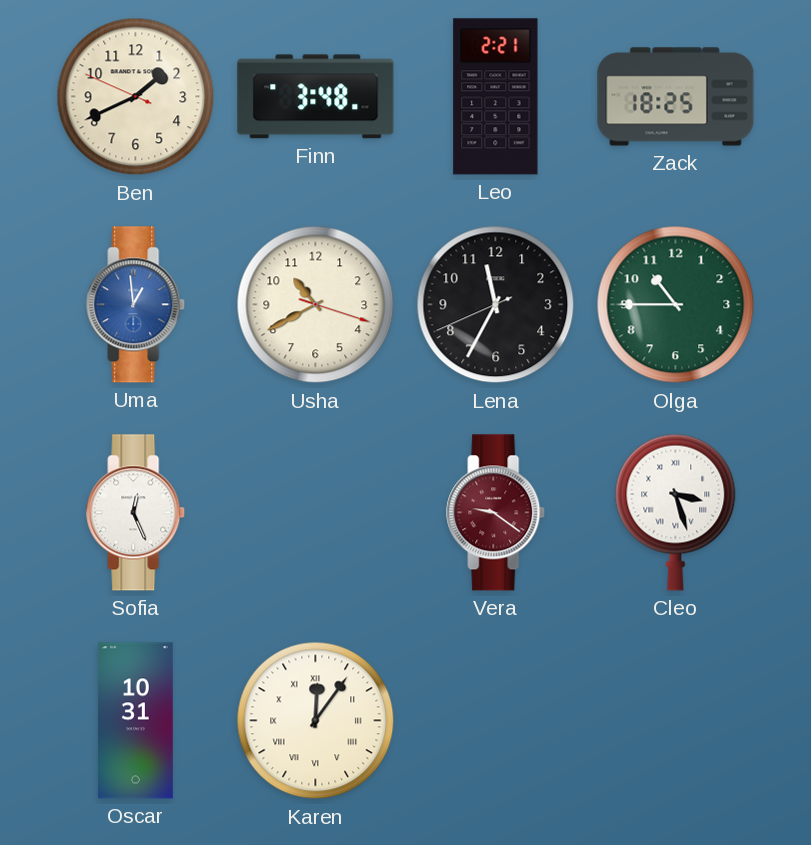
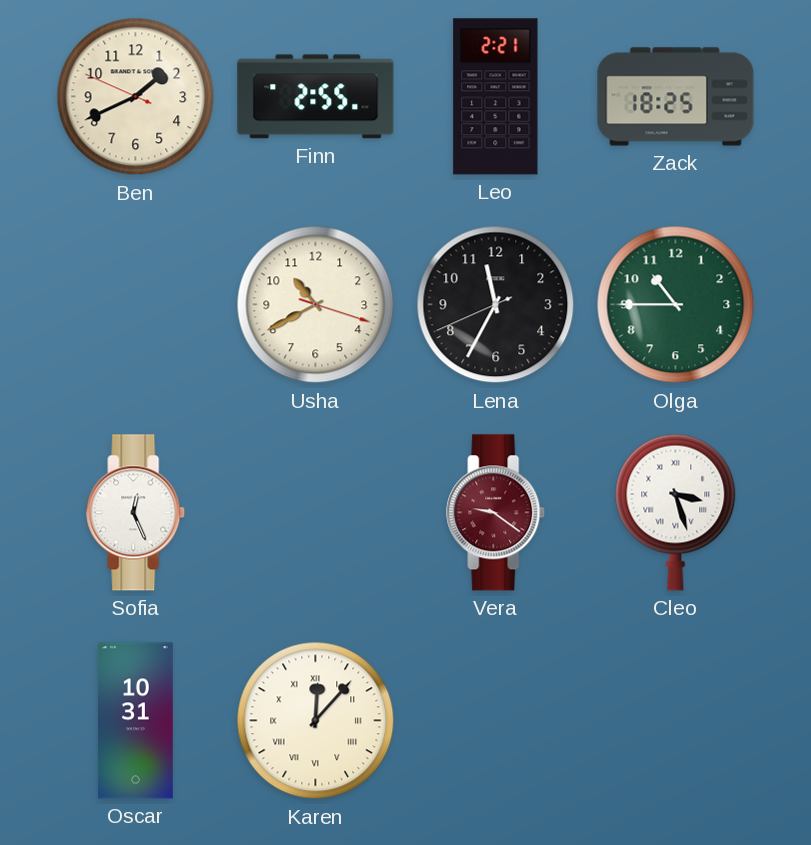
Finn: 3:48 -> 2:55
Uma: 12:59 -> none
Karen: 12:06 -> 12:07
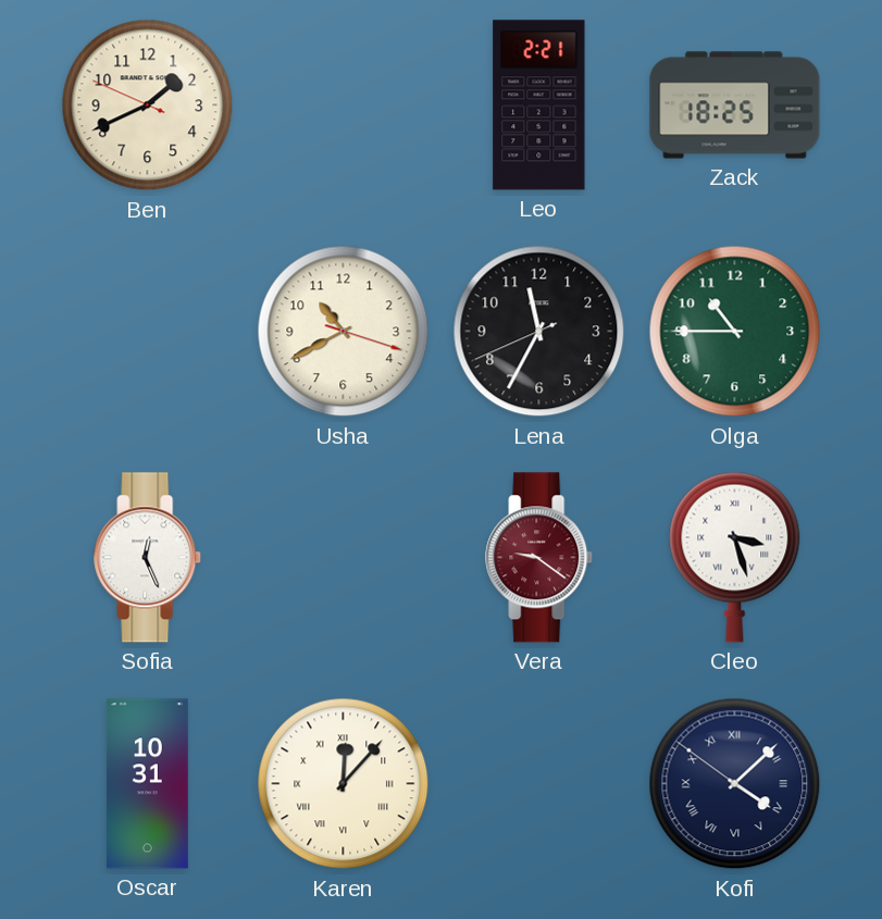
Finn: 2:55 -> none
Kofi: none -> 4:07
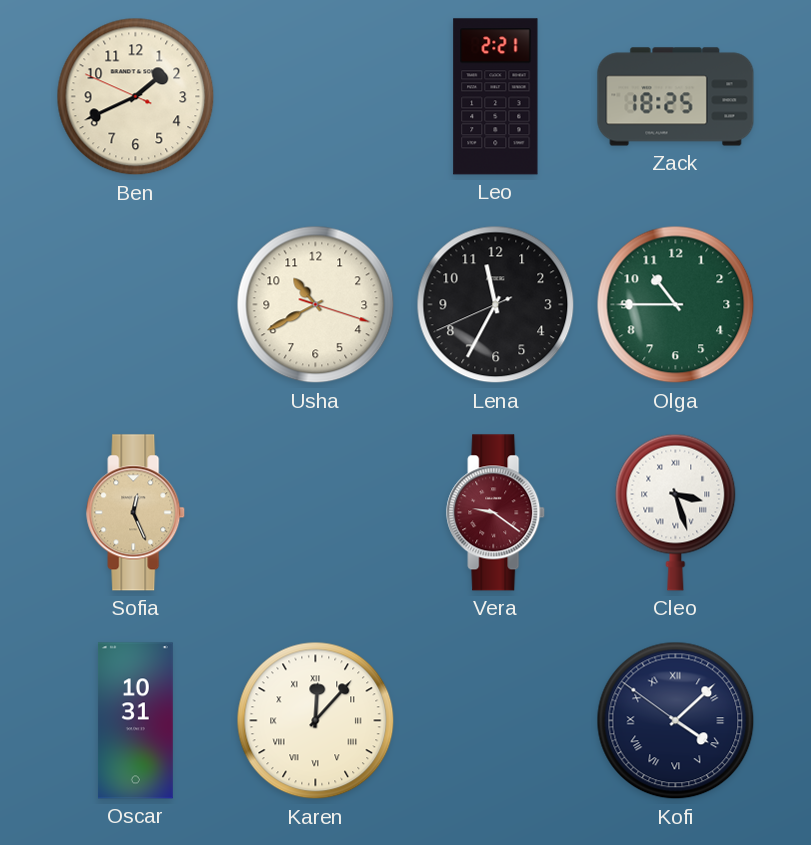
Sofia dial: white -> champagne
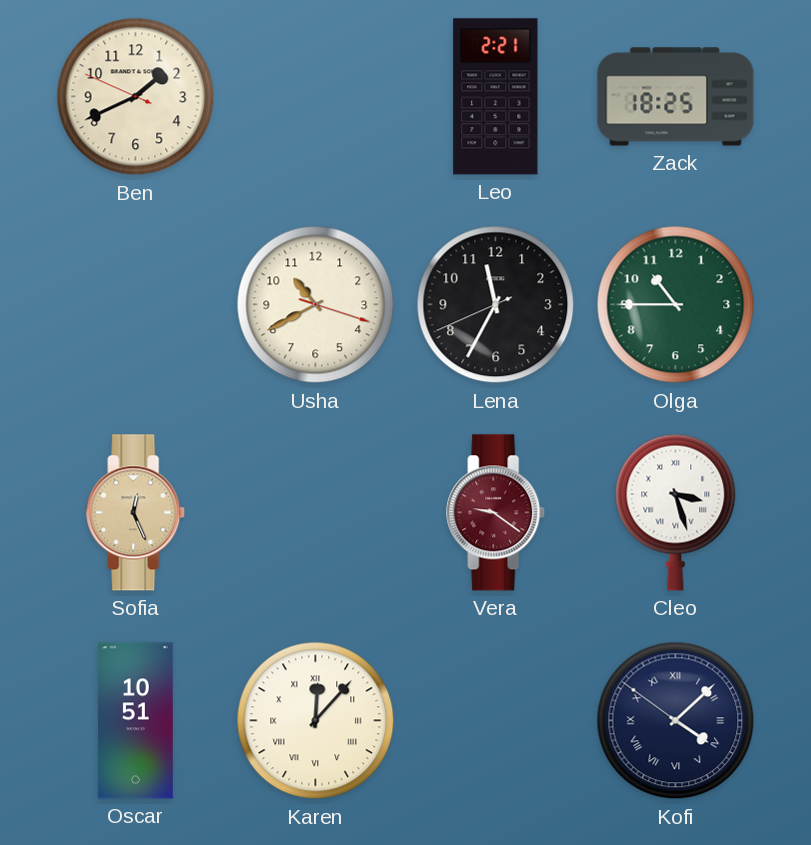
Oscar: 10:31 -> 10:51
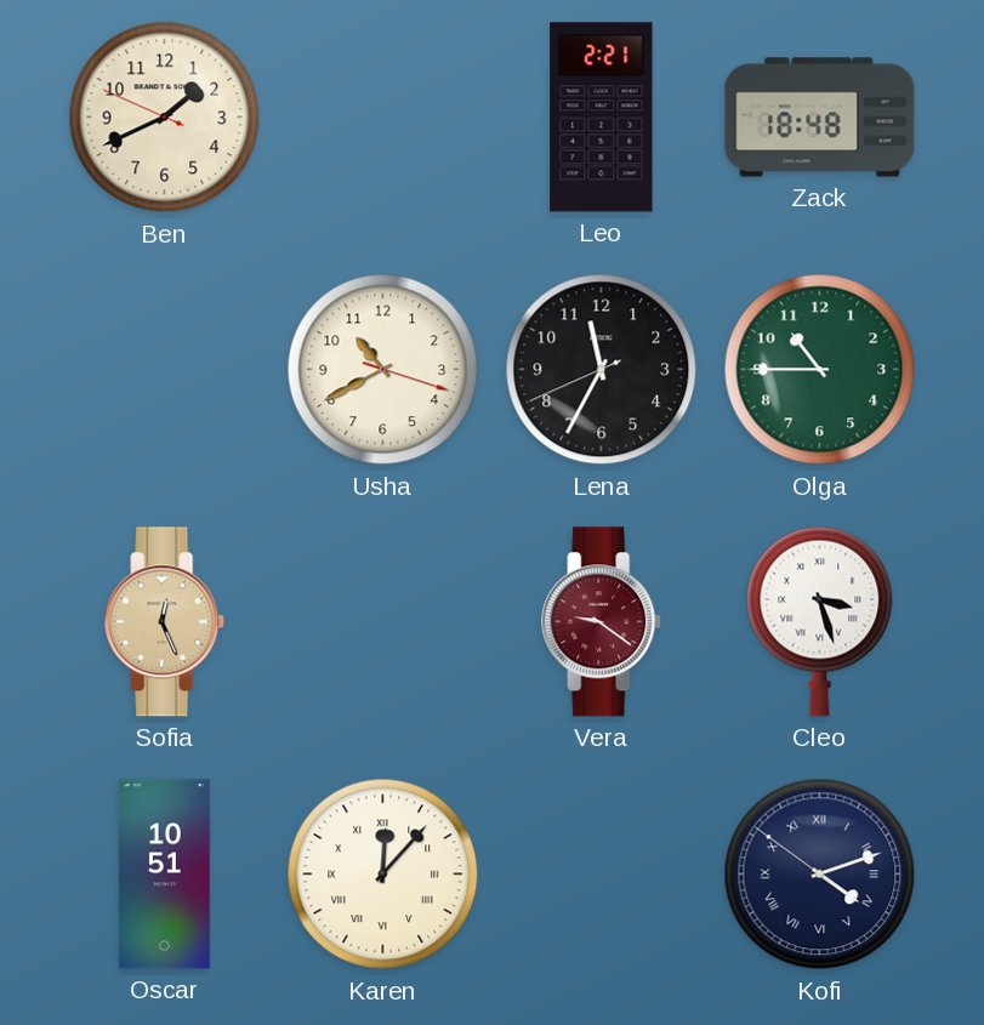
Zack: 18:25 -> 18:48
Kofi: 4:07 -> 4:11
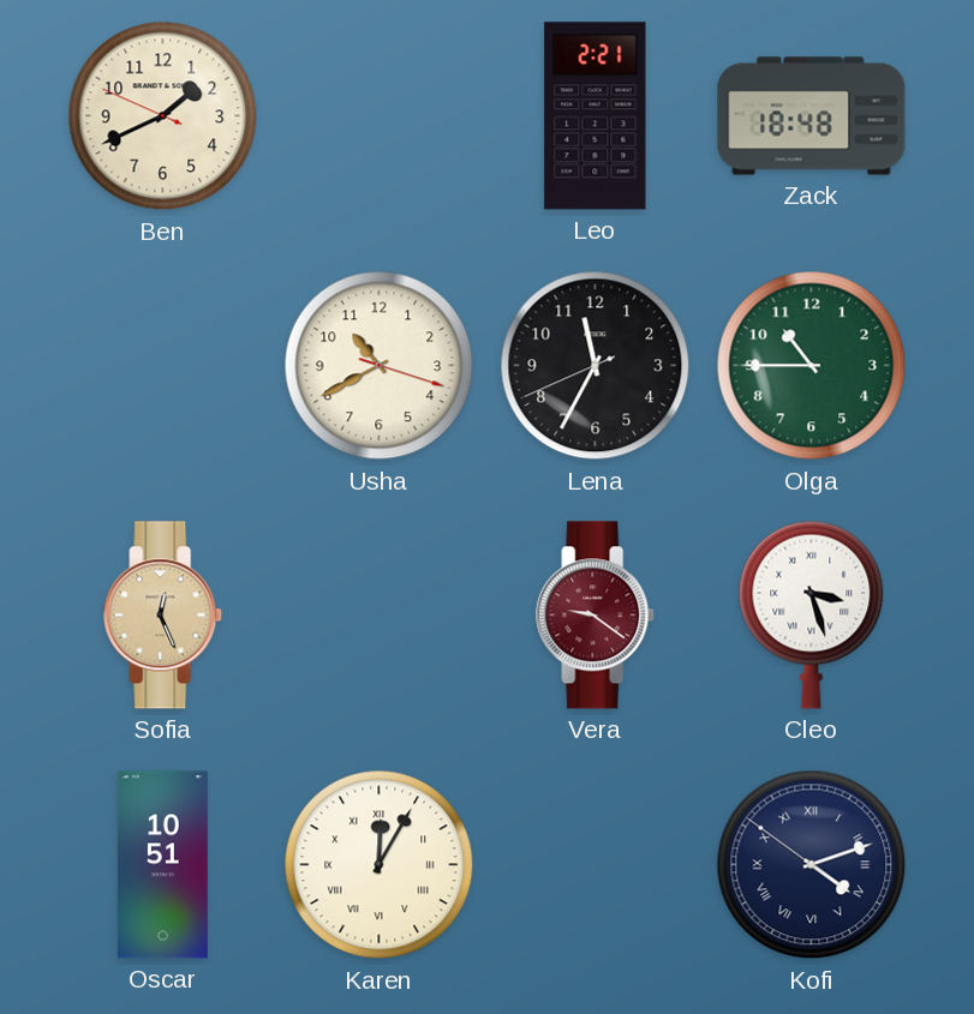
Karen: 12:07 -> 12:05
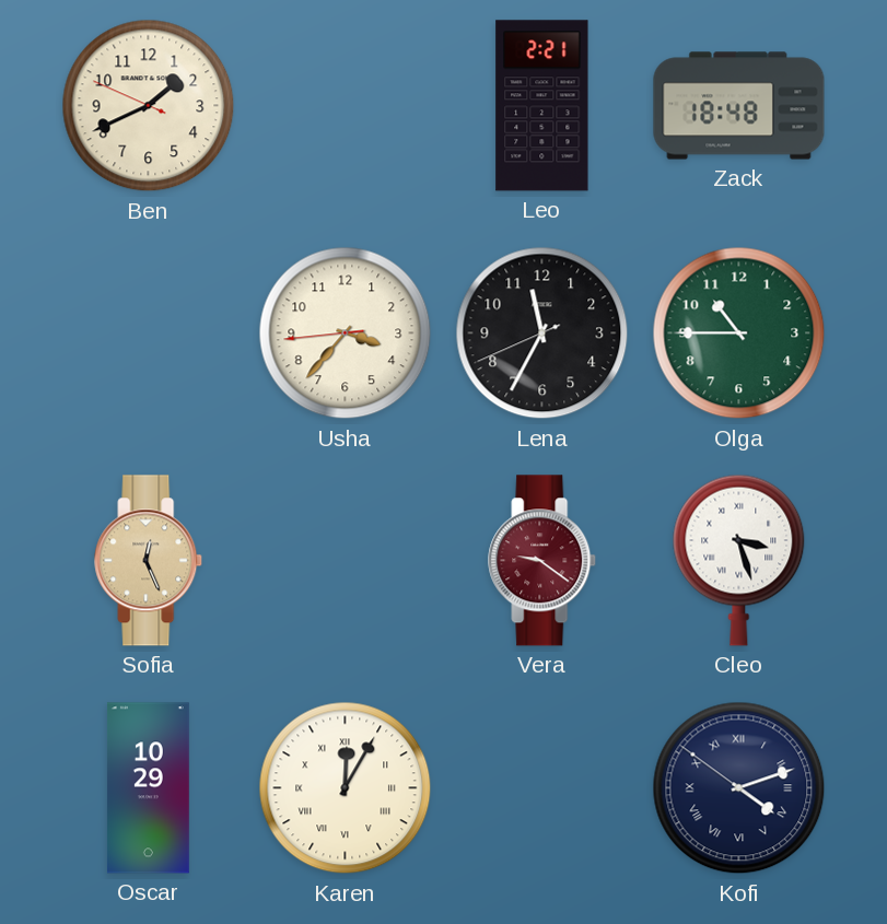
Usha: 10:40 -> 3:36
Oscar: 10:51 -> 10:29
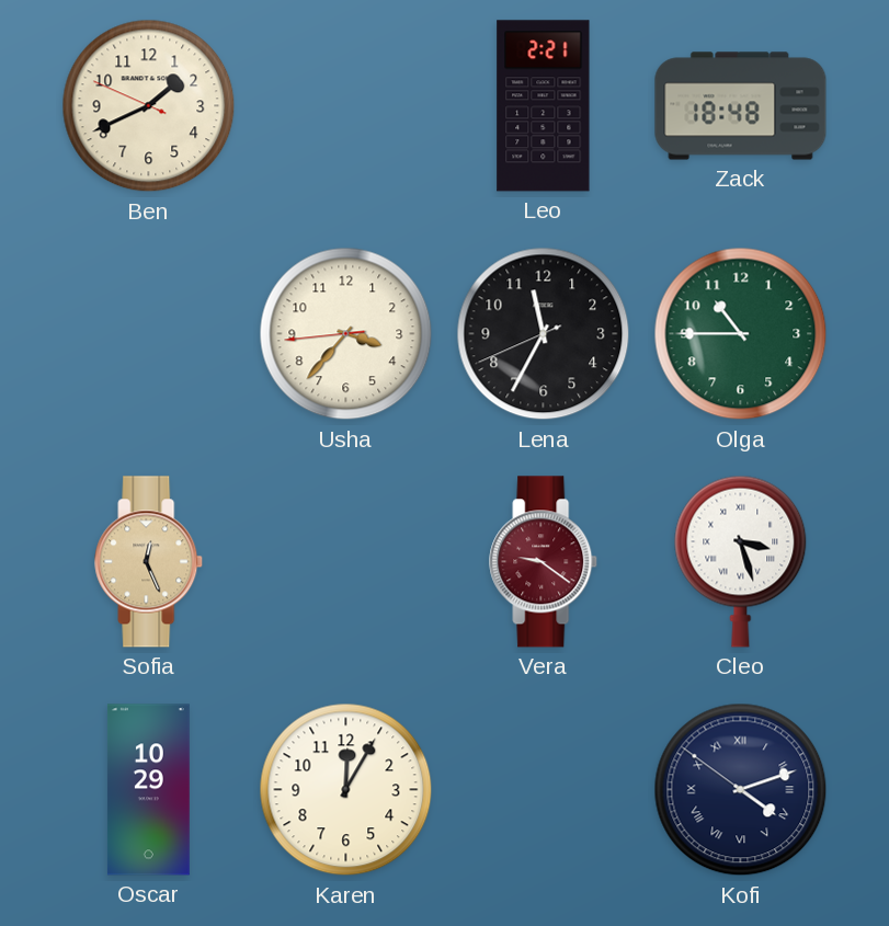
Karen numerals: Roman -> Arabic
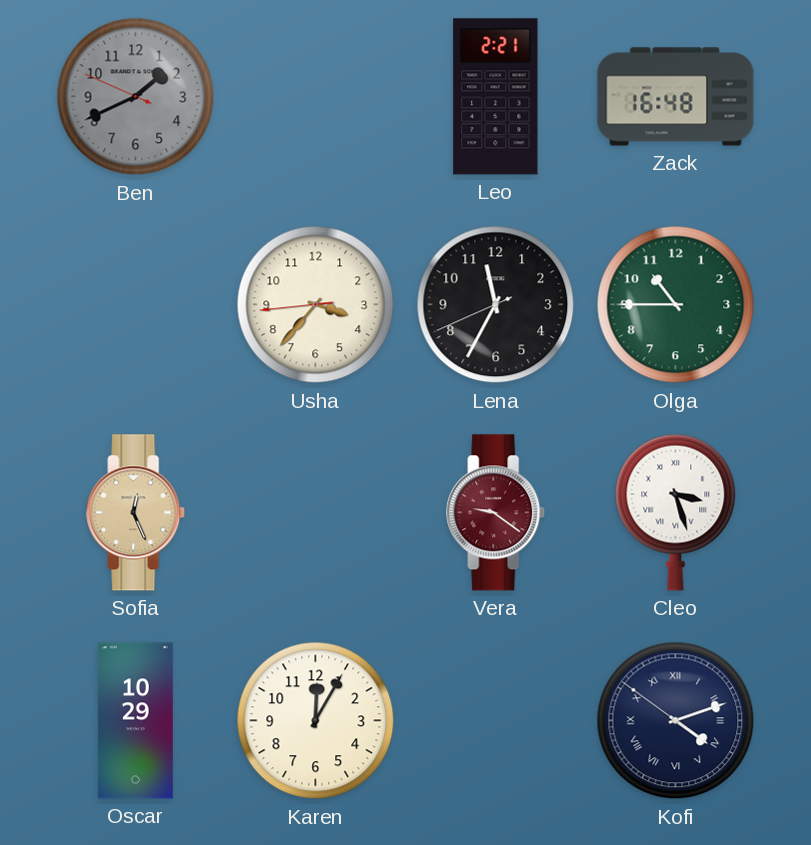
Ben dial: cream -> grey
Zack: 18:48 -> 16:48
